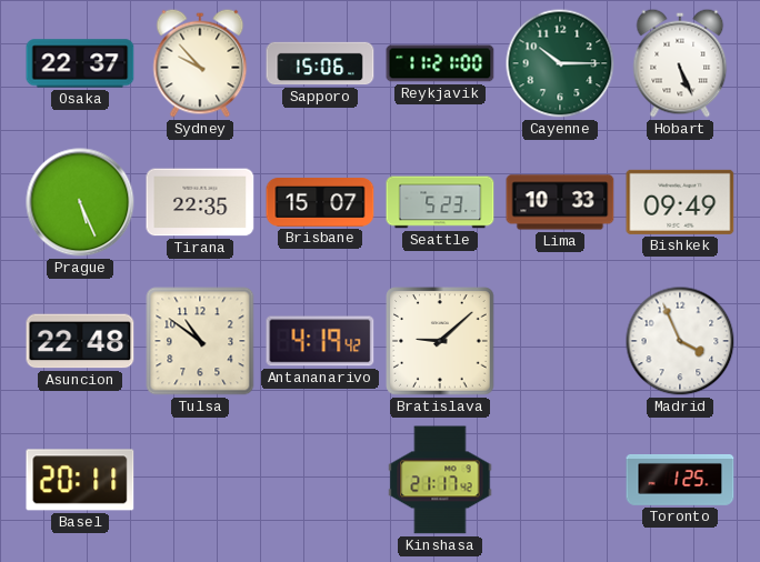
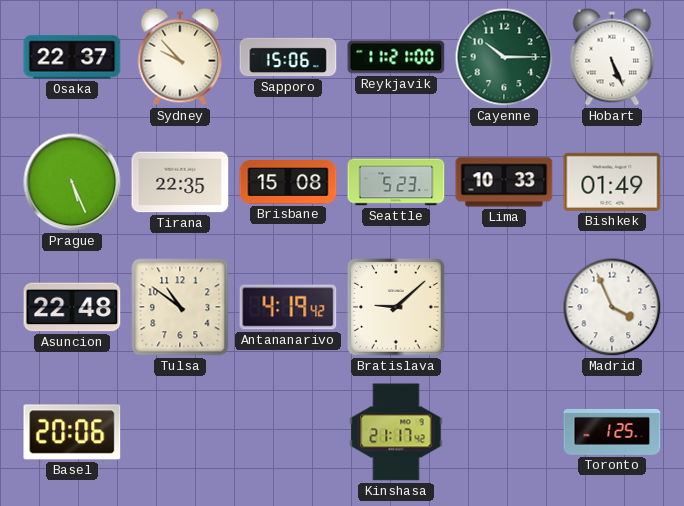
Brisbane: 15:07 -> 15:08
Bishkek: 09:49 -> 01:49
Basel: 20:11 -> 20:06
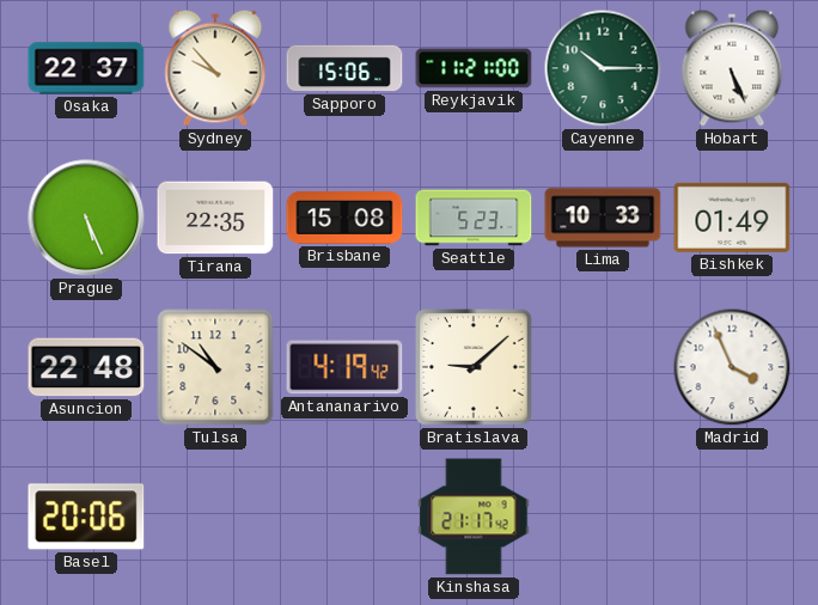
Toronto: 1:25 -> none
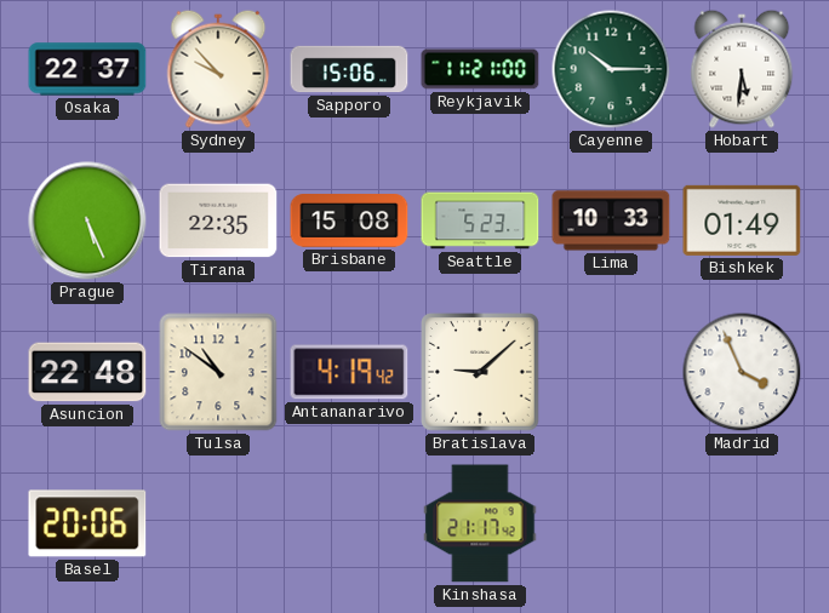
Hobart: 5:26 -> 5:31
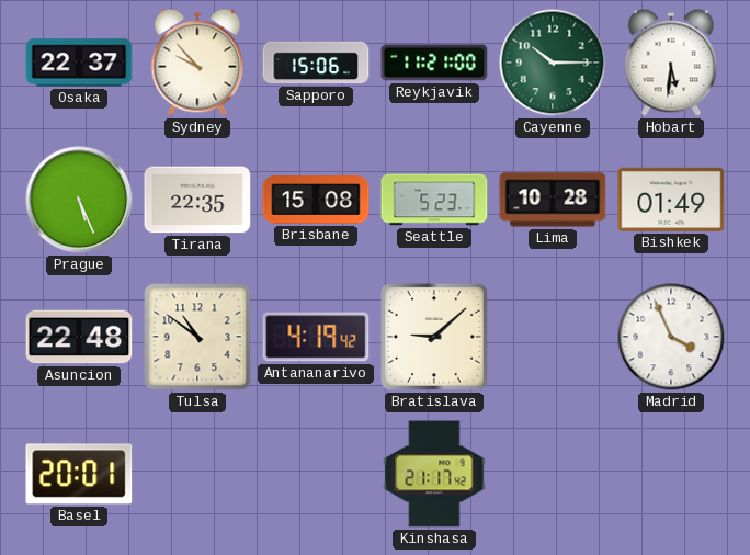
Lima: 10:33 -> 10:28
Basel: 20:06 -> 20:01
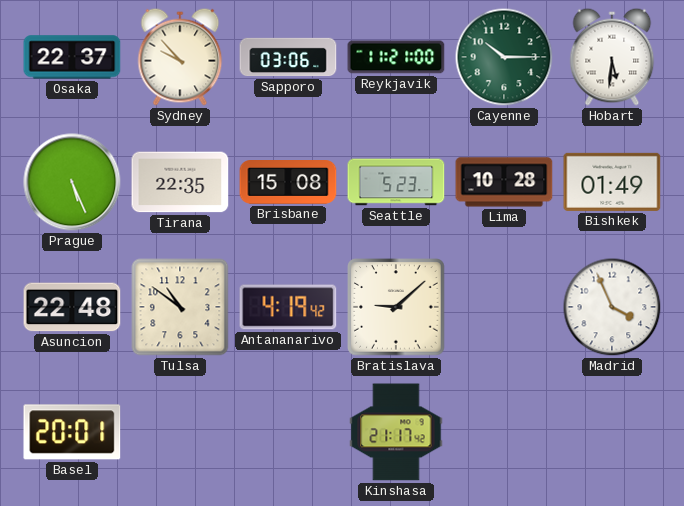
Sapporo: 15:06 -> 03:06
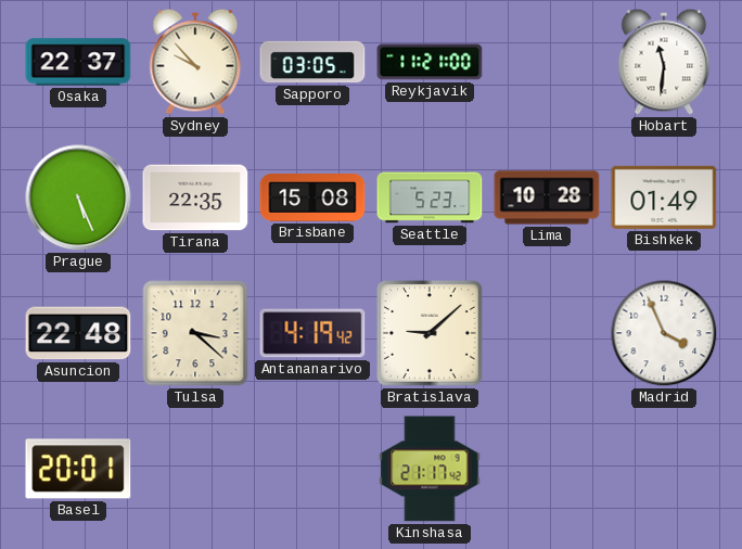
Sapporo: 03:06 -> 03:05
Cayenne: 10:15 -> none
Hobart: 5:31 -> 11:31
Tulsa: 10:51 -> 3:22
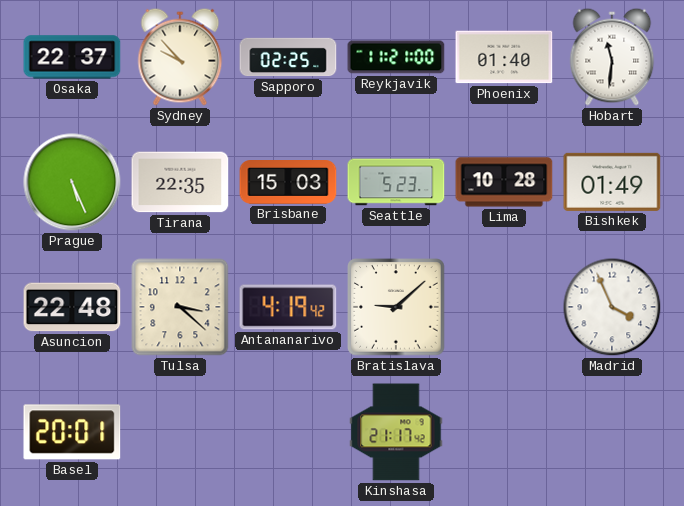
Sapporo: 03:05 -> 02:25
Phoenix: none -> 01:40
Brisbane: 15:08 -> 15:03
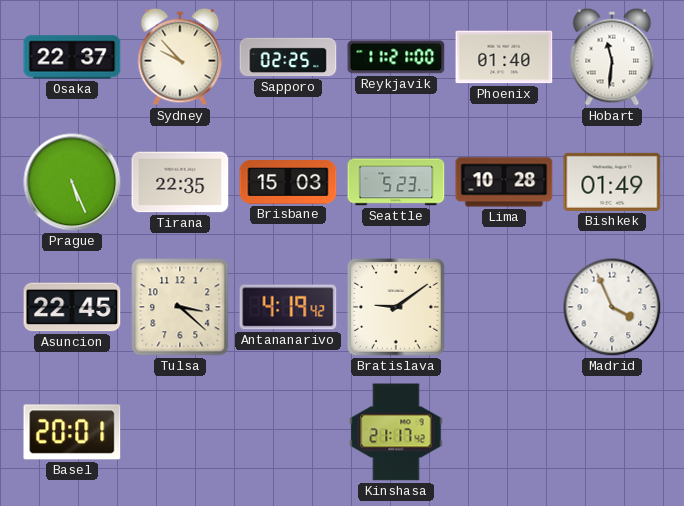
Asuncion: 22:48 -> 22:45
Bratislava: 9:08 -> 9:09
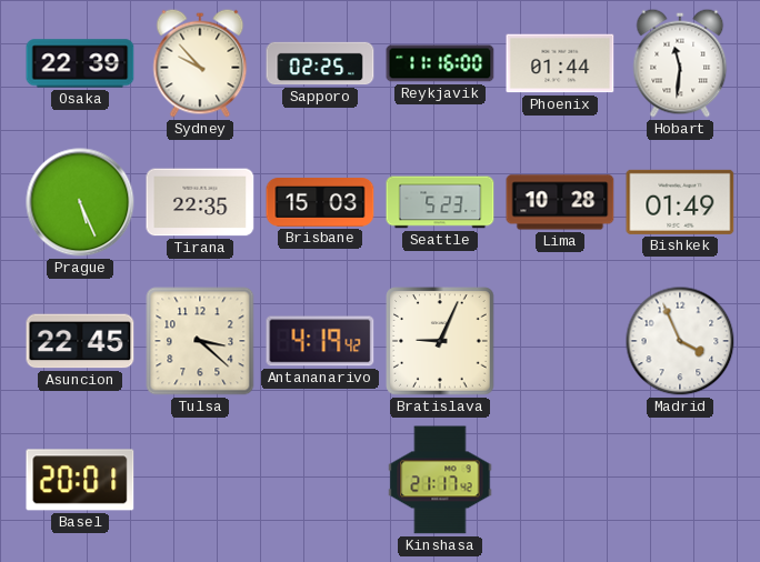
Osaka: 22:37 -> 22:39
Reykjavik: 11:21 -> 11:16
Phoenix: 01:40 -> 01:44
Bratislava: 9:09 -> 9:04
